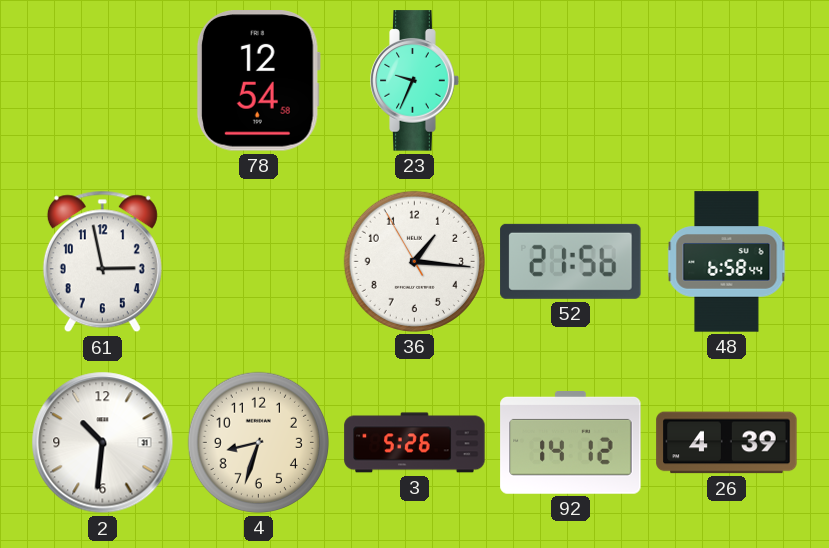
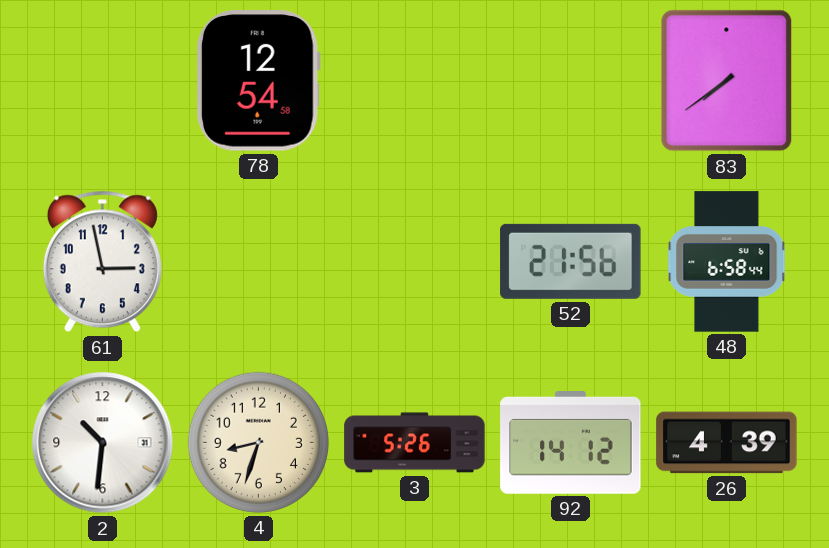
23: 9:34 -> none
83: none -> 7:39
36: 1:15 -> none
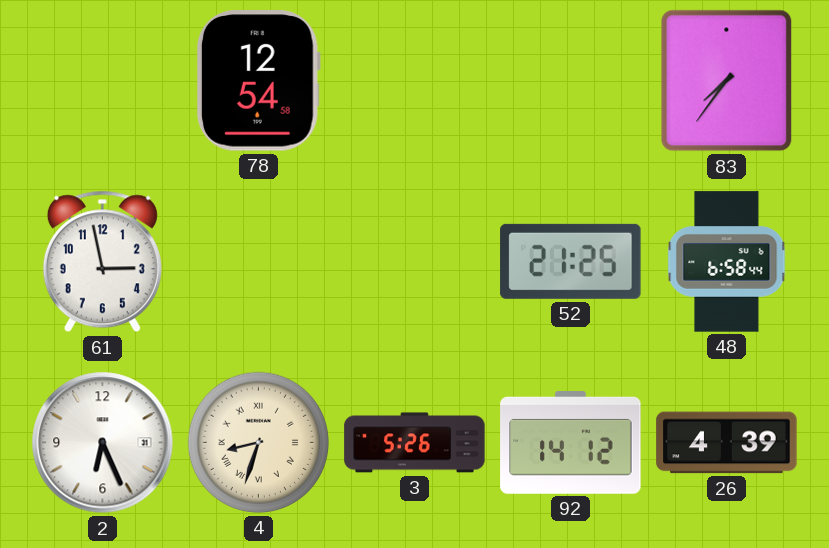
83: 7:39 -> 7:36
52: 21:56 -> 21:25
2: 10:31 -> 6:26
4 numerals: Arabic -> Roman
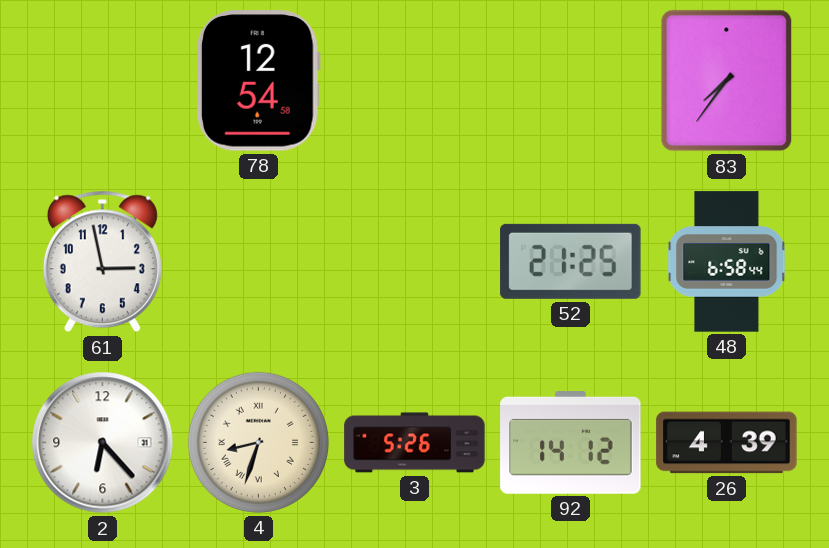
2: 6:26 -> 6:23
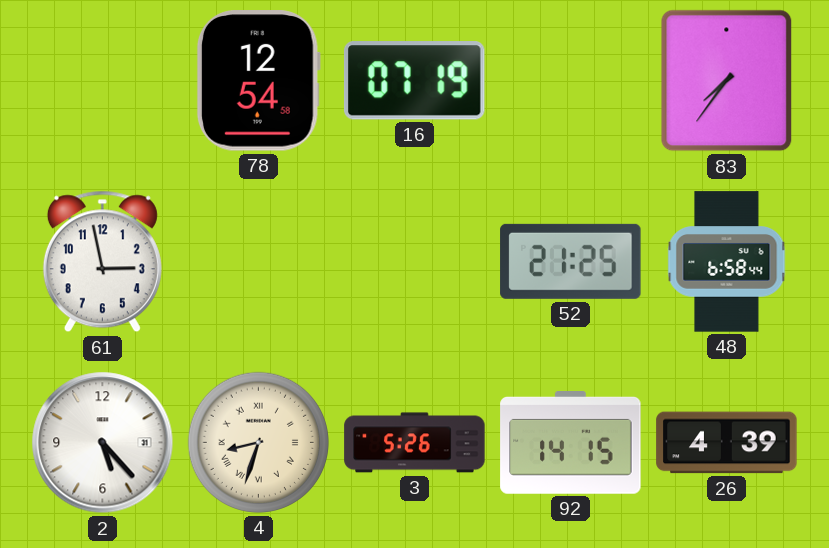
16: none -> 07:19
2: 6:23 -> 5:23
92: 14:12 -> 14:15
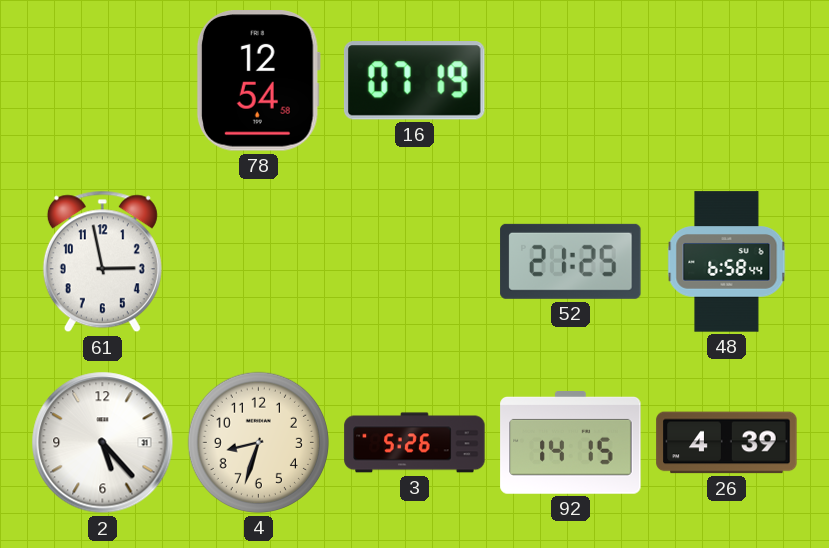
83: 7:36 -> none
4 numerals: Roman -> Arabic
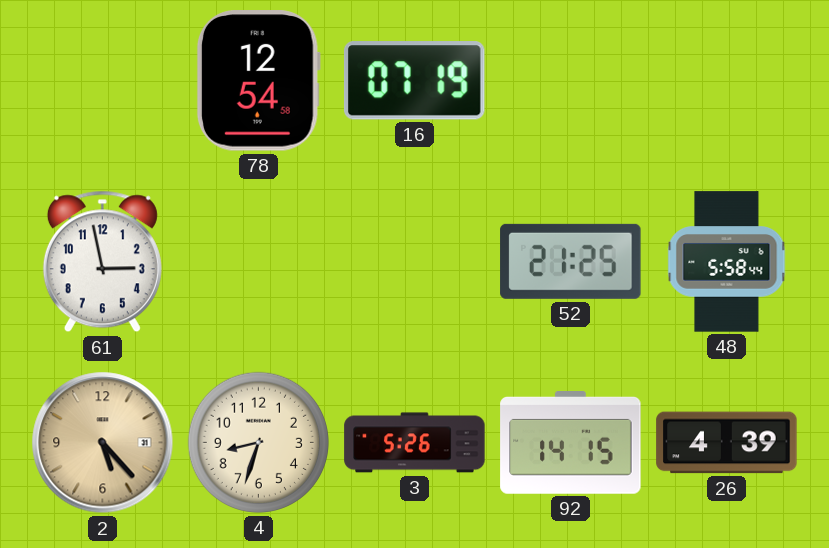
48: 6:58 -> 5:58
2 dial: white -> champagne
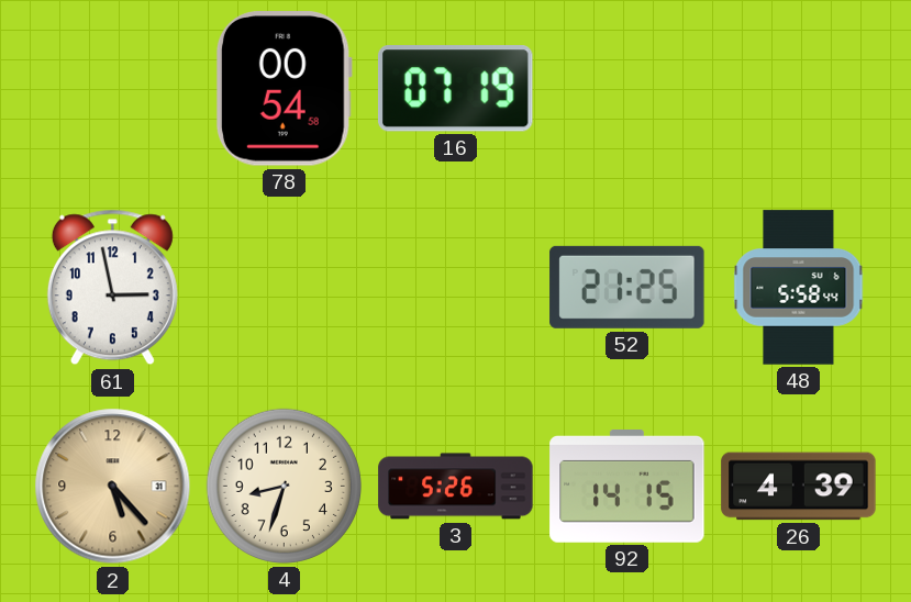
78: 12:54 -> 00:54
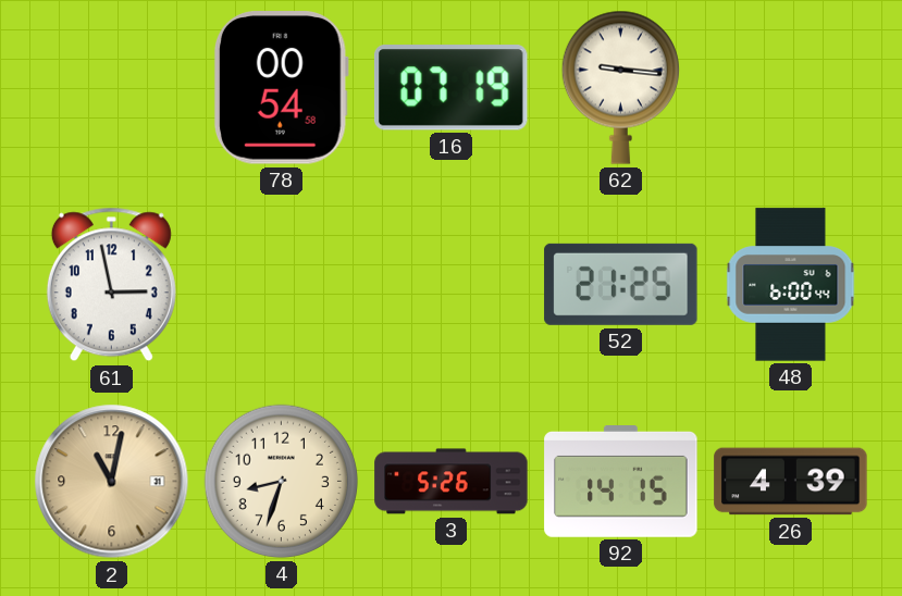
62: none -> 9:16
48: 5:58 -> 6:00
2: 5:23 -> 11:02
